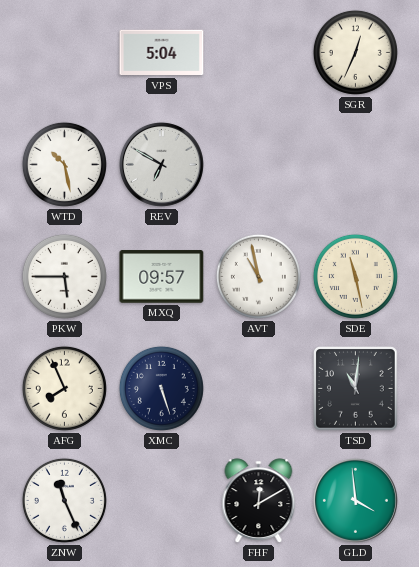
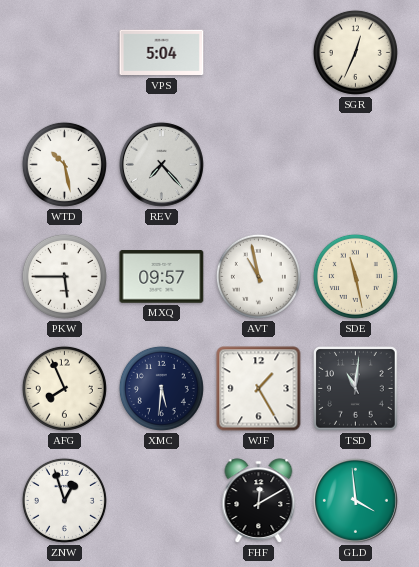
REV: 6:50 -> 7:23
XMC: 5:27 -> 5:31
WJF: none -> 1:25
ZNW: 11:26 -> 12:57
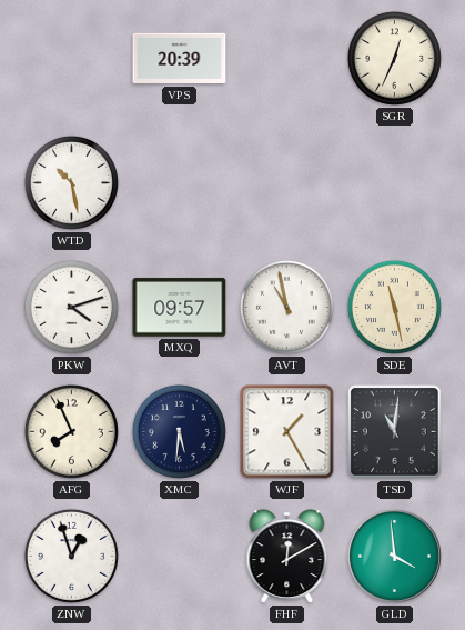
VPS: 5:04 -> 20:39
REV: 7:23 -> none
PKW: 5:45 -> 4:12
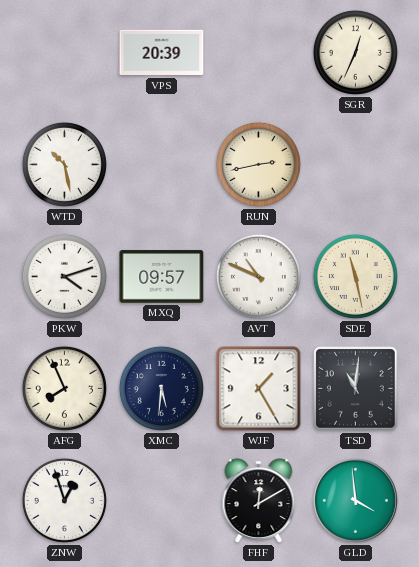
RUN: none -> 2:43
AVT: 10:58 -> 10:49
